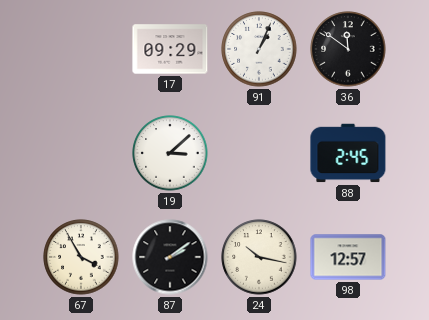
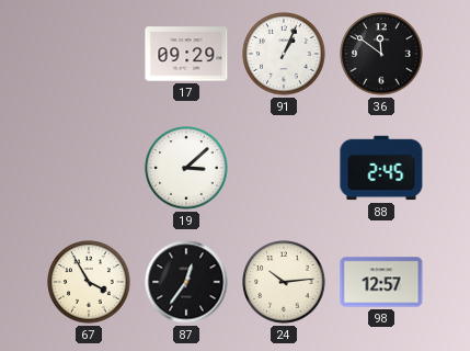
87: 2:09 -> 12:36
24: 10:17 -> 10:14
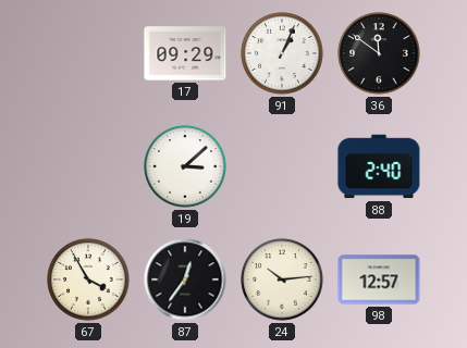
88: 2:45 -> 2:40
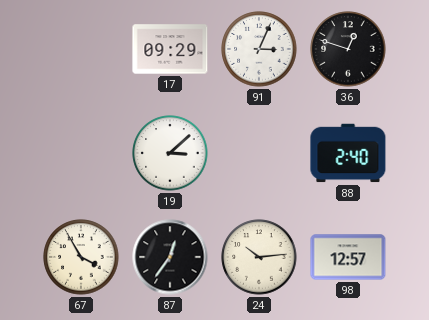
91: 1:04 -> 3:04
36: 11:51 -> 12:48
